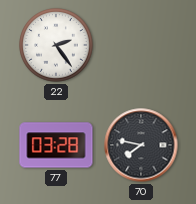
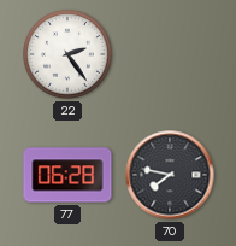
77: 03:28 -> 06:28
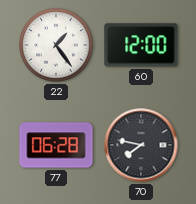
22: 2:24 -> 1:24
60: none -> 12:00
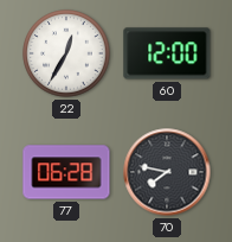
22: 1:24 -> 12:35
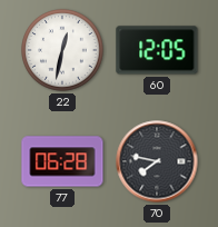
22: 12:35 -> 12:32
60: 12:00 -> 12:05
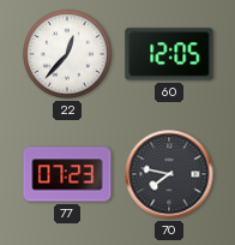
22: 12:32 -> 12:37
77: 06:28 -> 07:23
